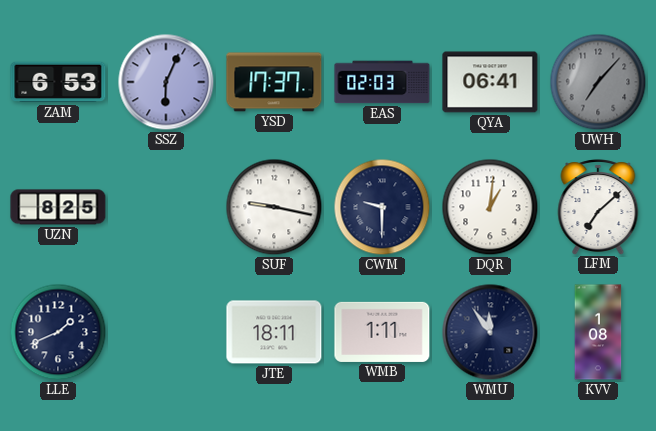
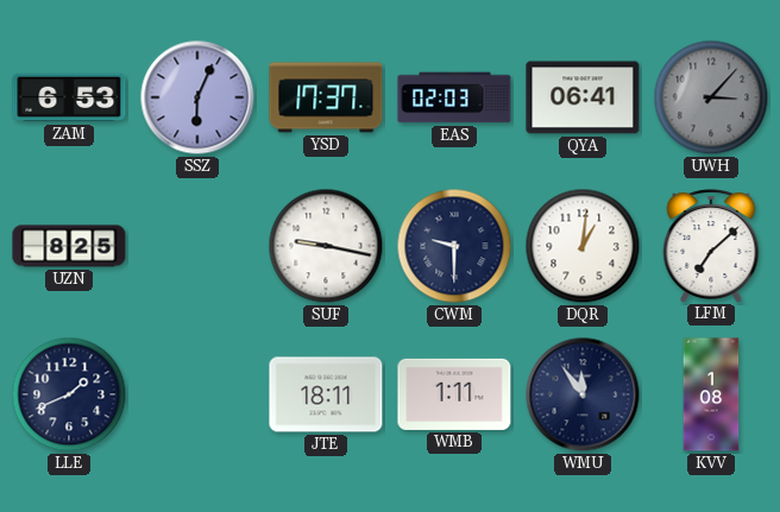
UWH: 7:07 -> 3:07
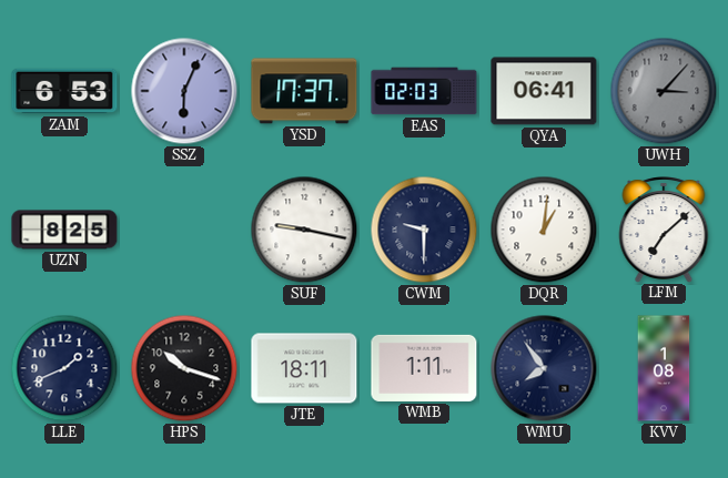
HPS: none -> 10:18
WMU: 11:54 -> 7:54
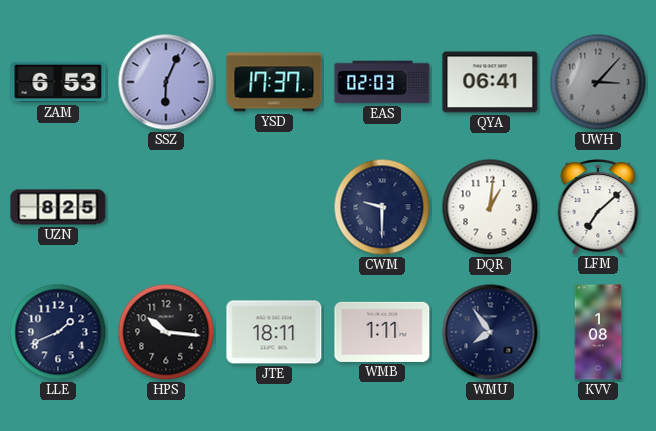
SUF: 9:17 -> none
HPS: 10:18 -> 10:16
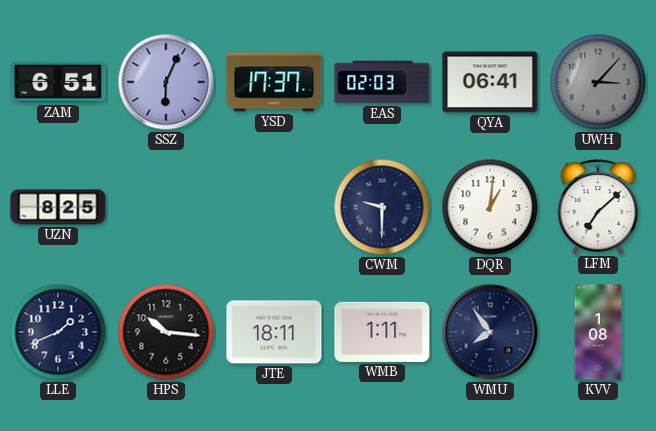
ZAM: 6:53 -> 6:51
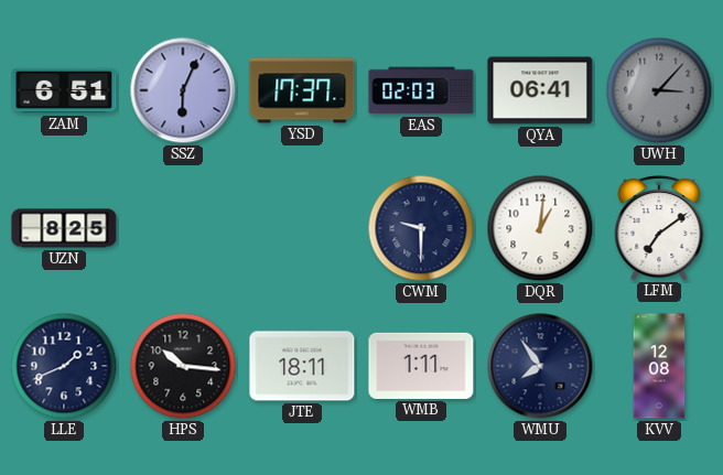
LFM: 7:08 -> 7:09
KVV: 1:08 -> 12:08
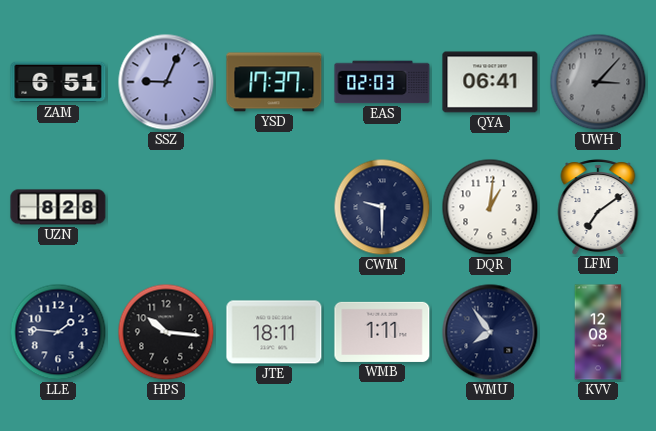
SSZ: 6:04 -> 9:04
UZN: 8:25 -> 8:28
LLE: 1:41 -> 1:46
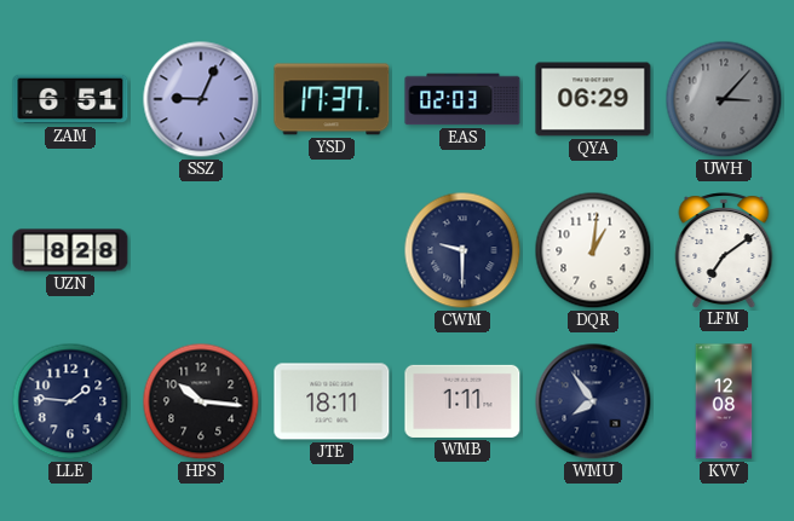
QYA: 06:41 -> 06:29
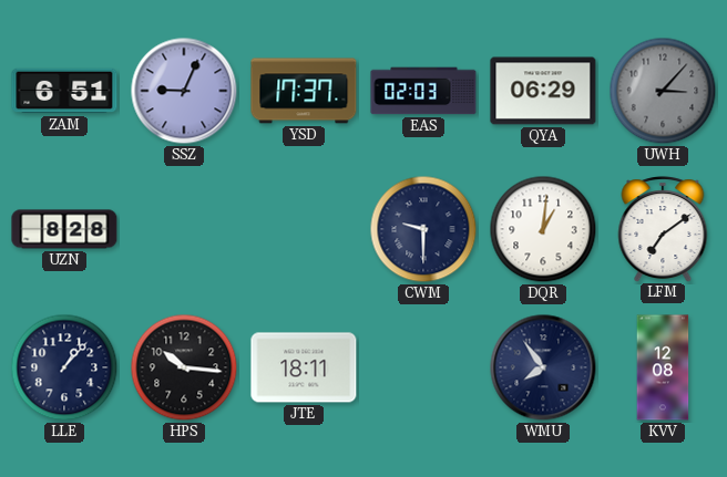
LLE: 1:46 -> 1:07
WMB: 1:11 -> none
